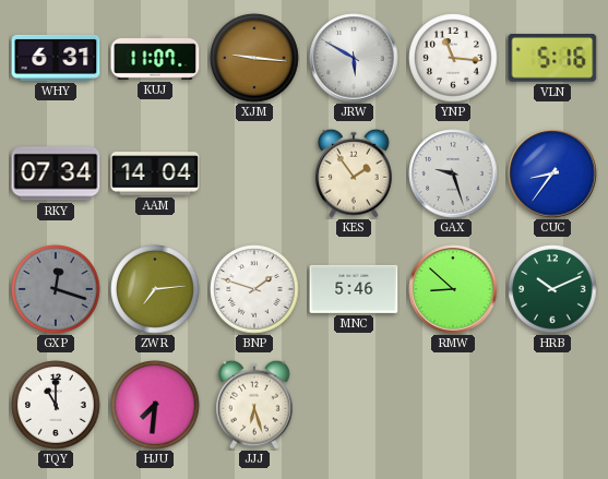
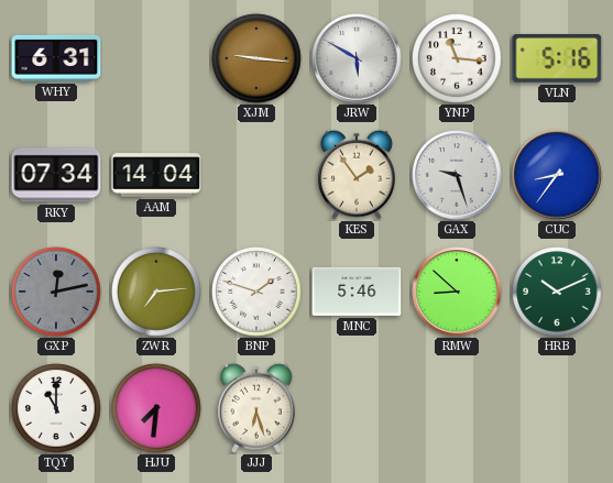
KUJ: 11:07 -> none
GXP: 12:18 -> 12:13
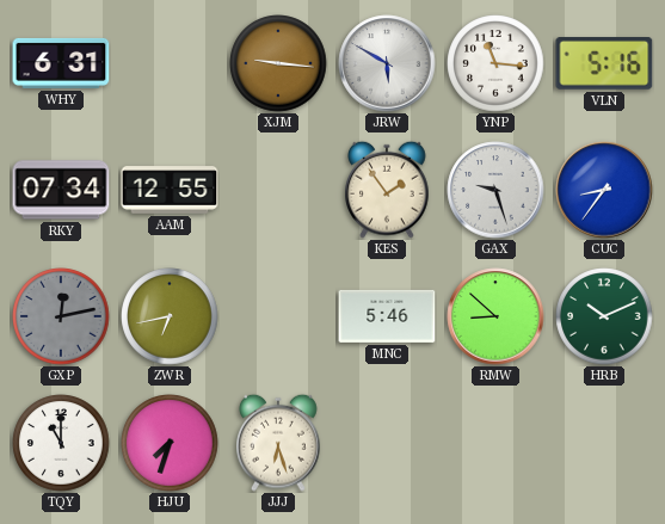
AAM: 14:04 -> 12:55
ZWR: 7:14 -> 6:43
BNP: 1:48 -> none
HJU: 7:31 -> 7:33
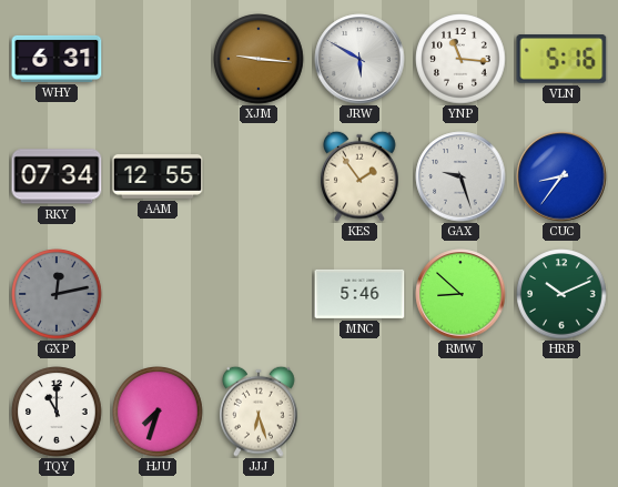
ZWR: 6:43 -> none
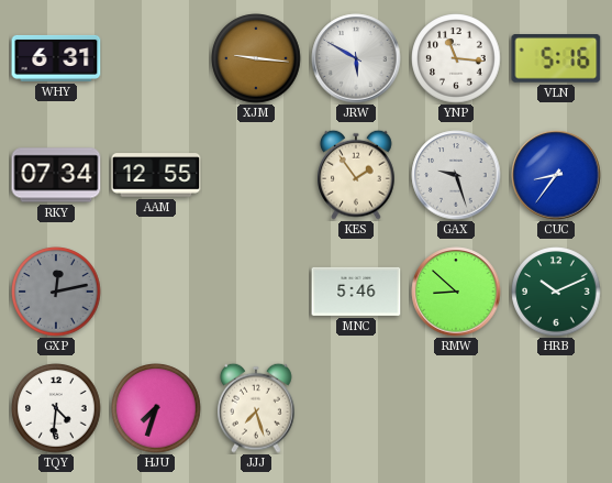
TQY: 11:00 -> 4:31
JJJ: 6:27 -> 7:27
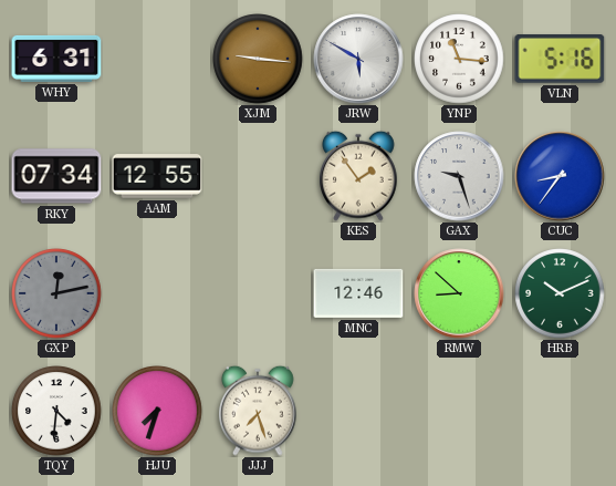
MNC: 5:46 -> 12:46
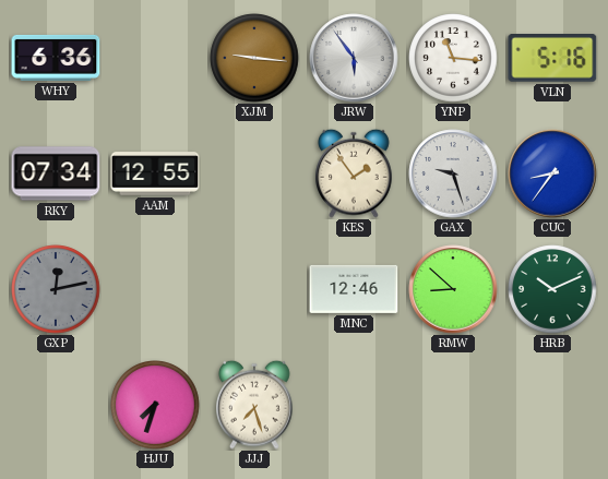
WHY: 6:31 -> 6:36
JRW: 5:50 -> 5:54
TQY: 4:31 -> none
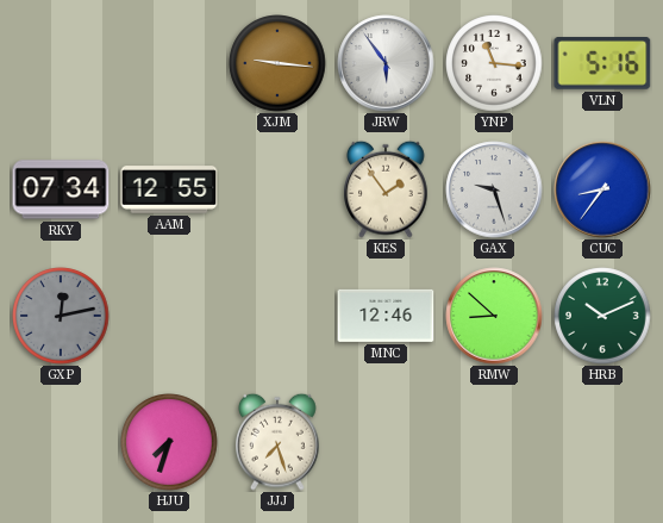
WHY: 6:36 -> none
